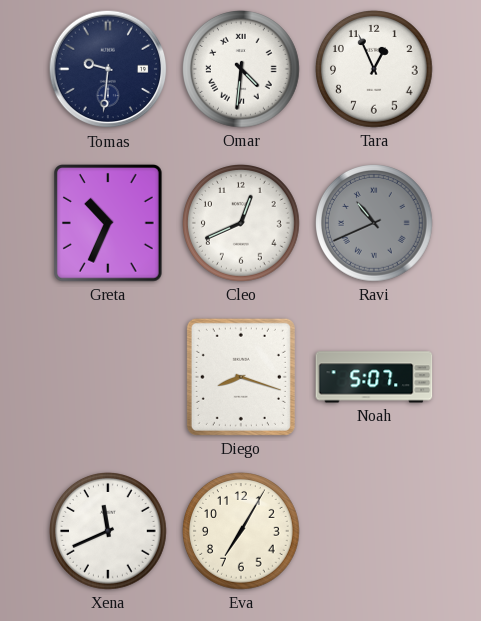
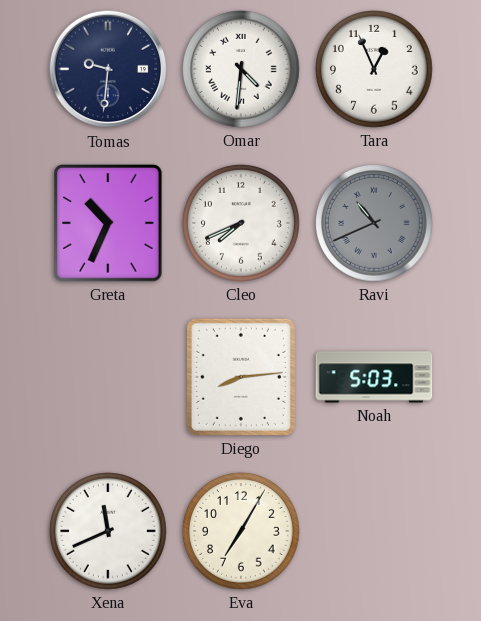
Cleo: 12:41 -> 7:41
Diego: 8:18 -> 8:14
Noah: 5:07 -> 5:03
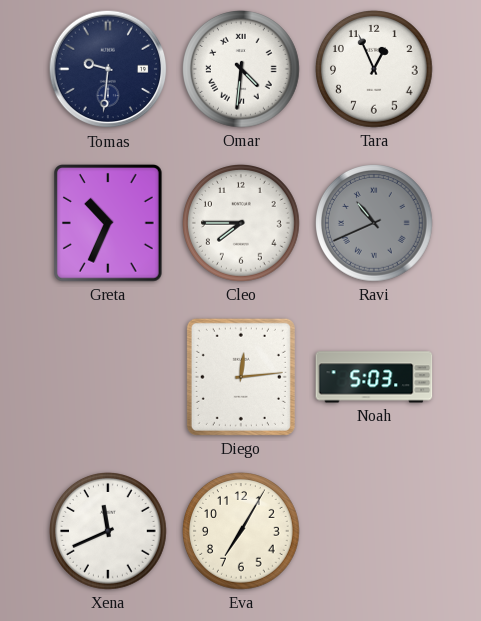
Cleo: 7:41 -> 7:45
Diego: 8:14 -> 12:14
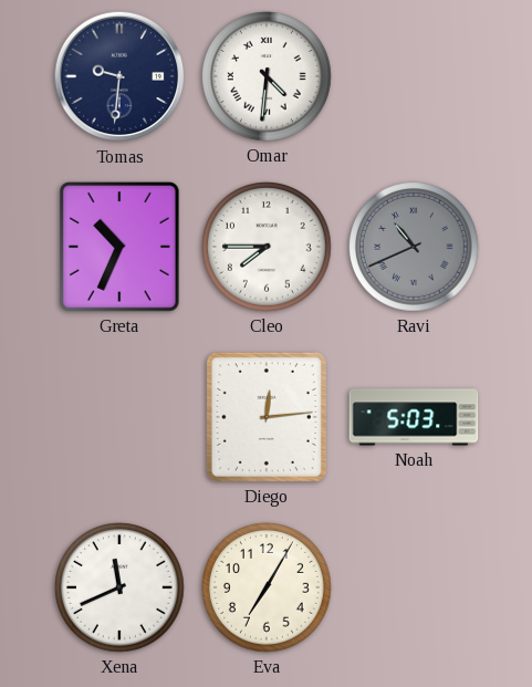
Tara: 12:56 -> none
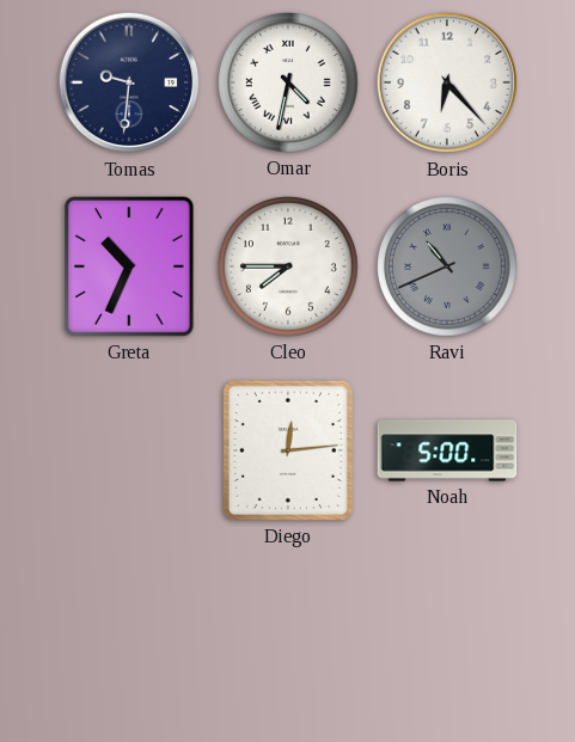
Omar: 4:31 -> 4:32
Boris: none -> 6:23
Noah: 5:03 -> 5:00
Xena: 11:41 -> none
Eva: 7:05 -> none
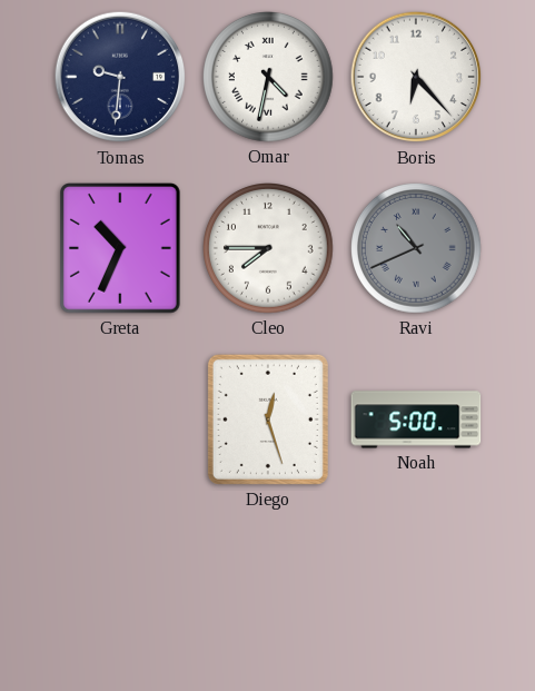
Diego: 12:14 -> 12:27
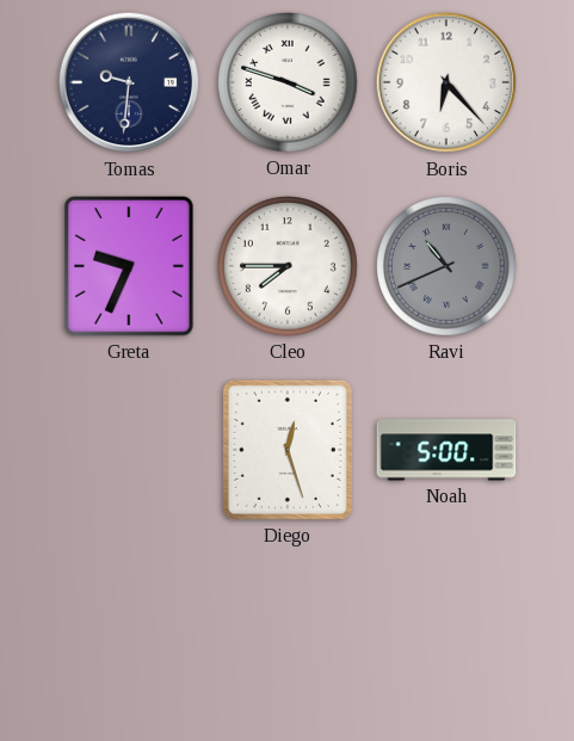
Omar: 4:32 -> 3:48
Greta: 10:34 -> 9:34
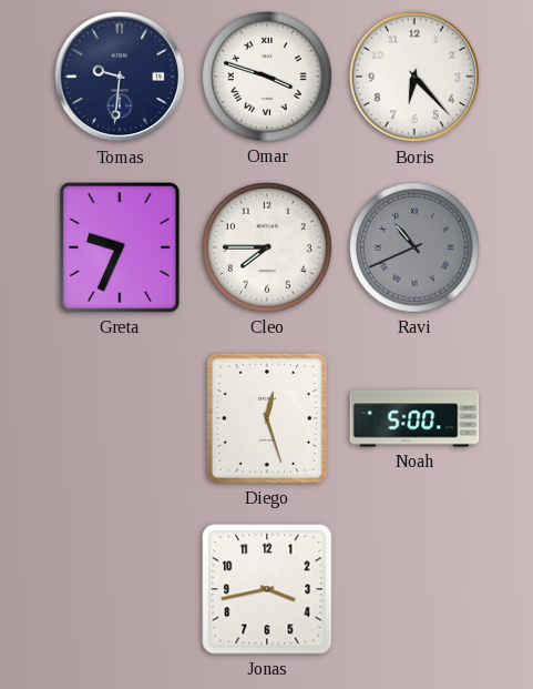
Jonas: none -> 3:43
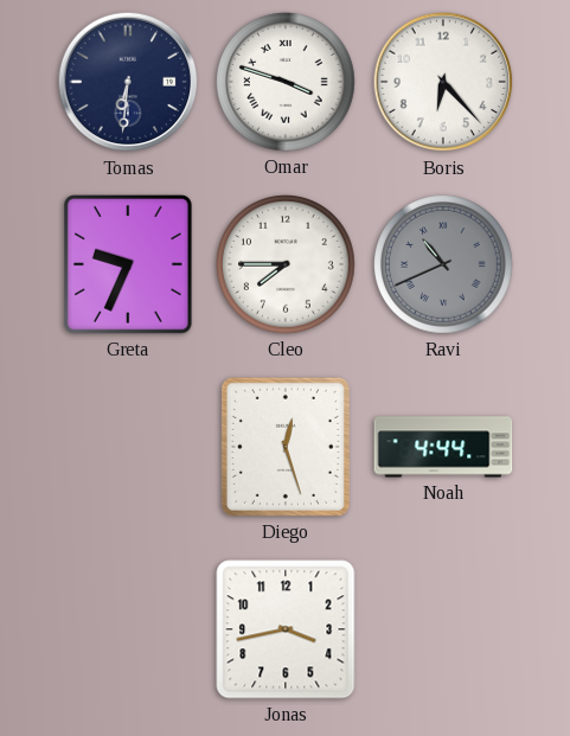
Tomas: 9:31 -> 6:31
Noah: 5:00 -> 4:44
